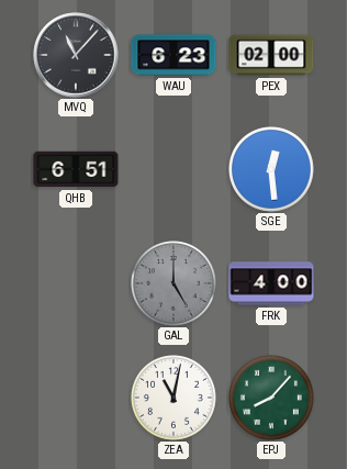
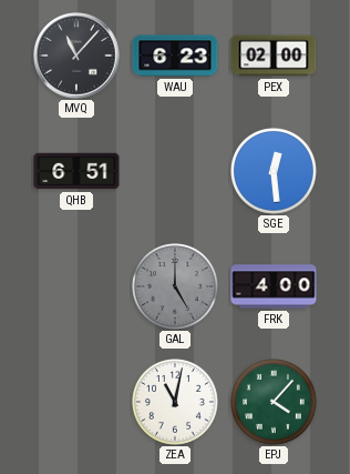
EPJ: 8:07 -> 4:07
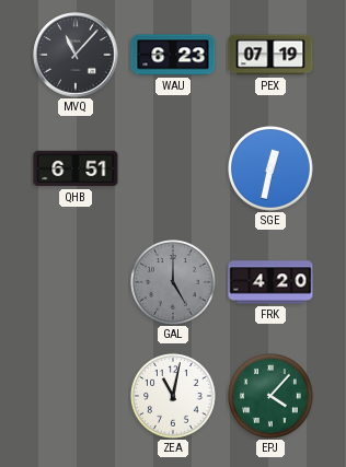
PEX: 02:00 -> 07:19
SGE: 12:29 -> 12:32
FRK: 4:00 -> 4:20
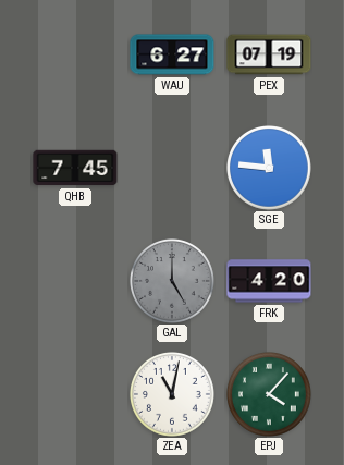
MVQ: 11:07 -> none
WAU: 6:23 -> 6:27
QHB: 6:51 -> 7:45
SGE: 12:32 -> 11:46
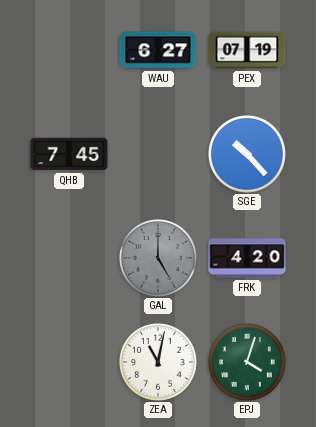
SGE: 11:46 -> 10:23
EPJ: 4:07 -> 4:03
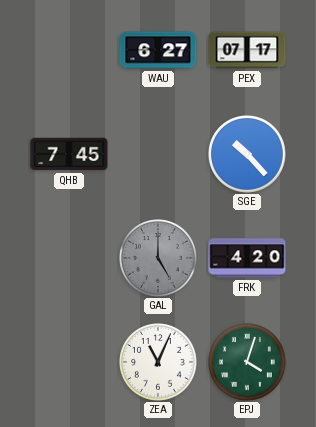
PEX: 07:19 -> 07:17
ZEA: 11:02 -> 11:04
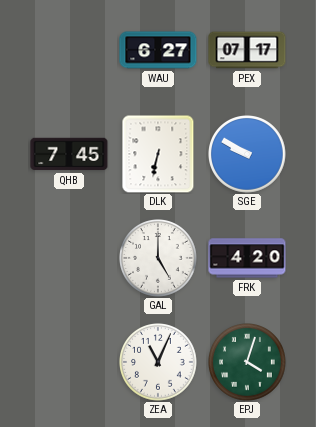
DLK: none -> 6:32
SGE: 10:23 -> 9:50
GAL dial: grey -> white
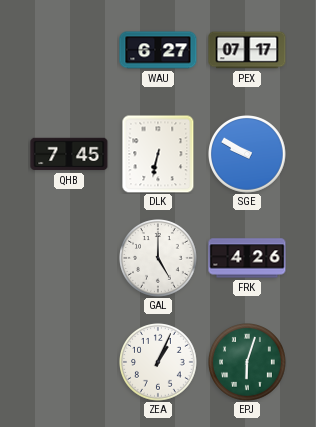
FRK: 4:20 -> 4:26
ZEA: 11:04 -> 1:04
EPJ: 4:03 -> 6:03
